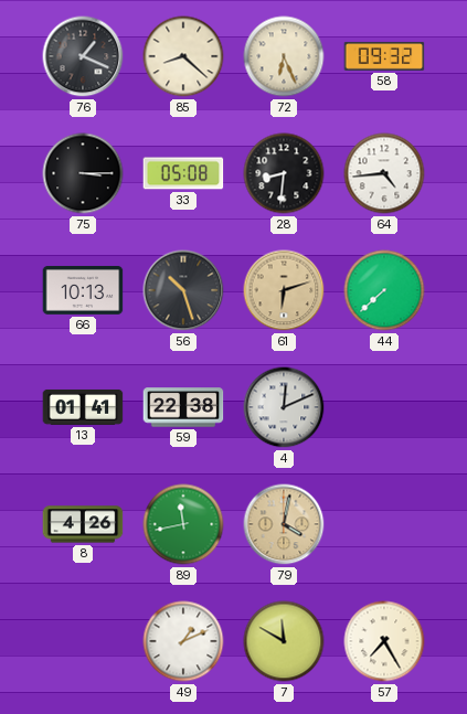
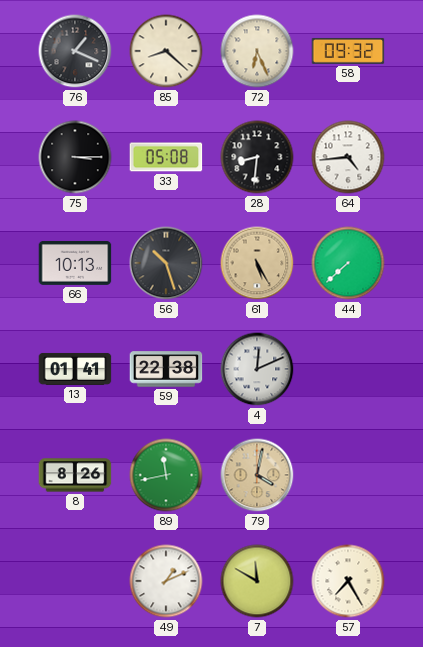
61: 6:12 -> 5:25
8: 4:26 -> 8:26
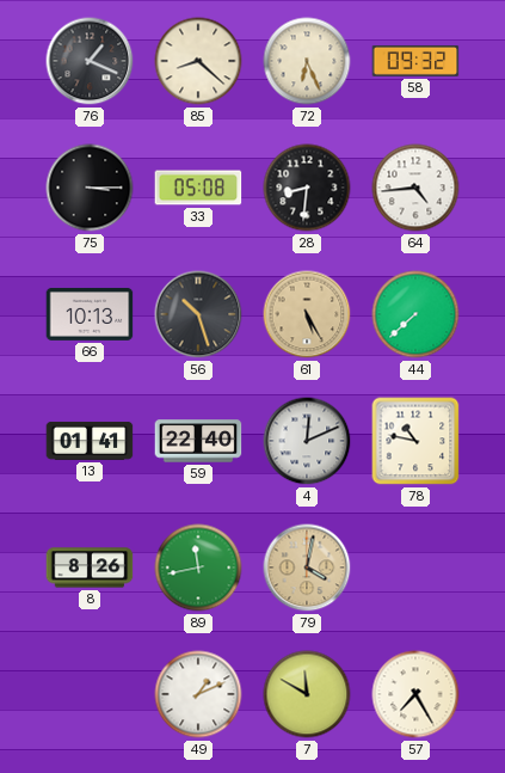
59: 22:38 -> 22:40
78: none -> 10:47
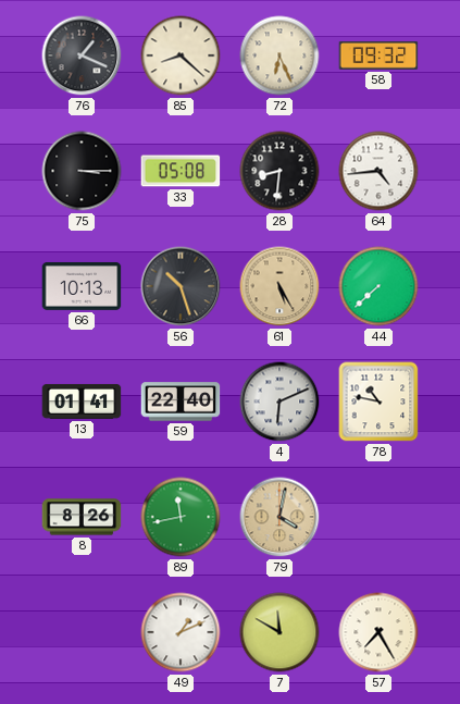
4: 12:11 -> 6:11
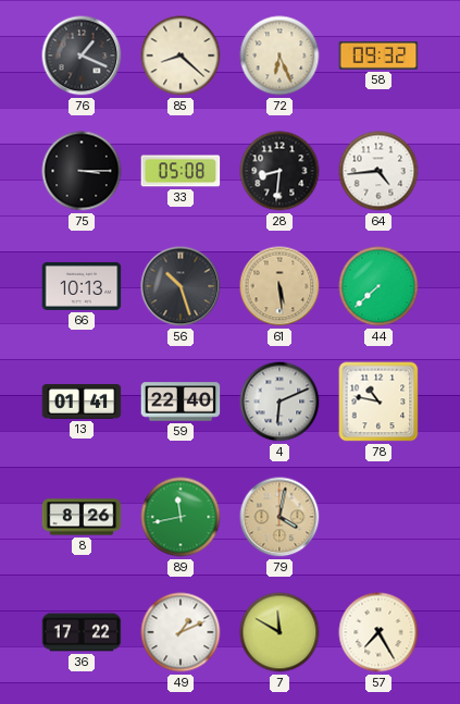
61: 5:25 -> 5:29
36: none -> 17:22
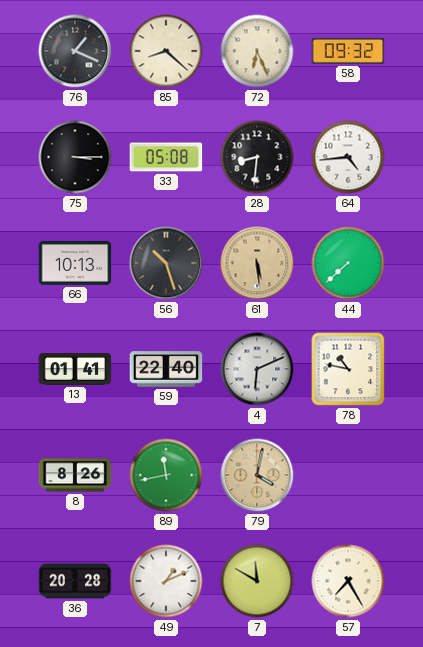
36: 17:22 -> 20:28
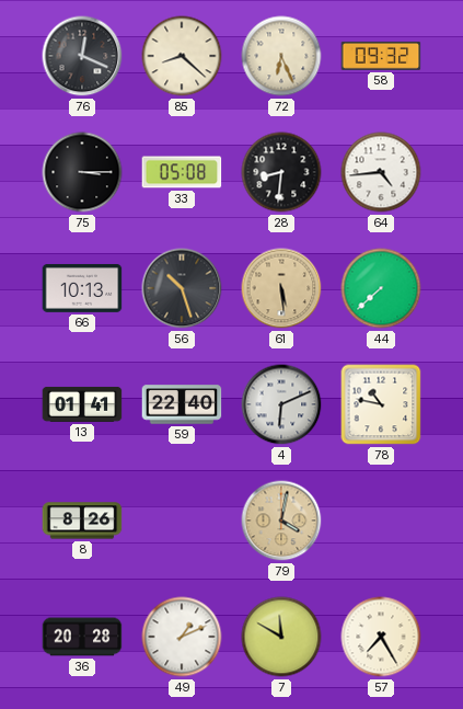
76: 1:19 -> 12:19
89: 11:43 -> none
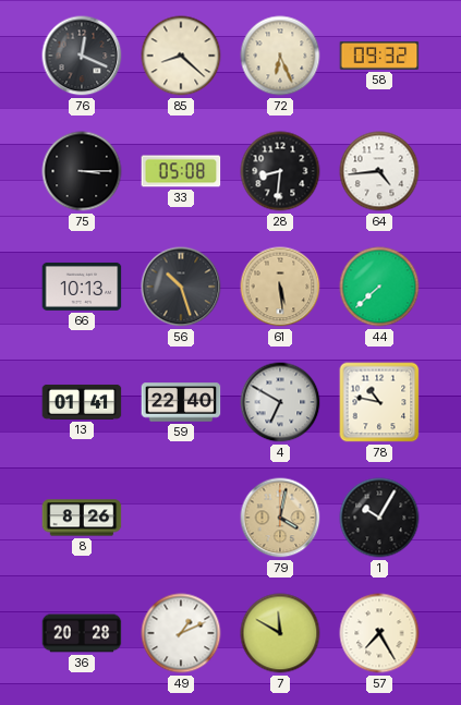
4: 6:11 -> 6:50
1: none -> 10:05
